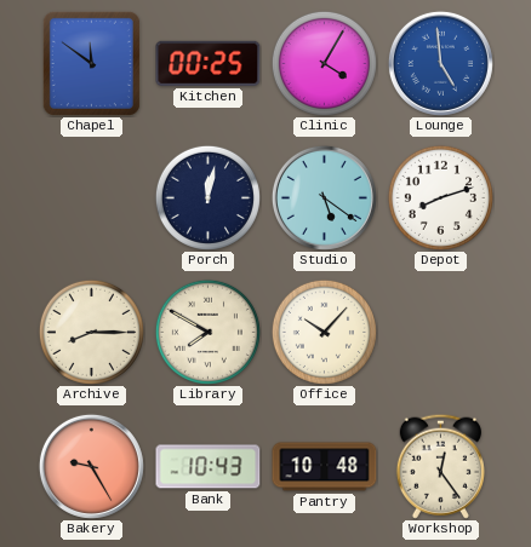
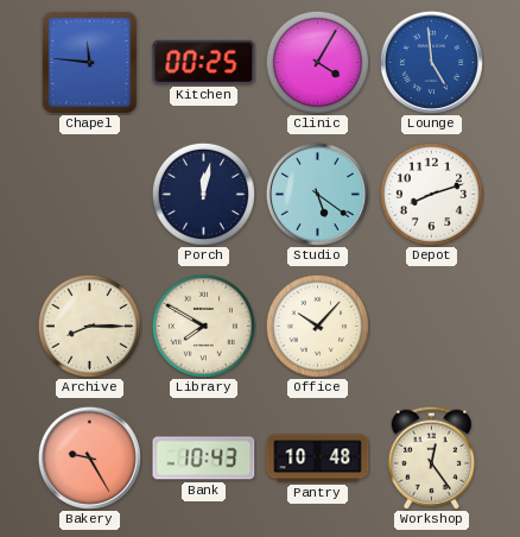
Chapel: 11:51 -> 11:46
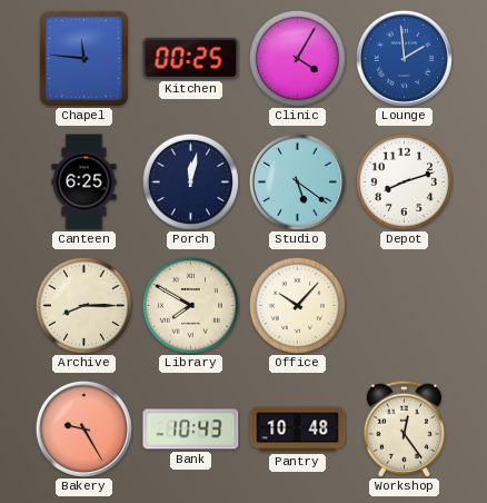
Lounge: 4:59 -> 1:59
Canteen: none -> 6:25
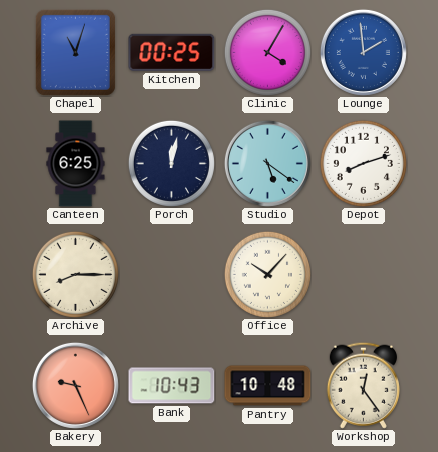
Chapel: 11:46 -> 11:03
Library: 7:50 -> none
Bakery: 9:25 -> 9:26
